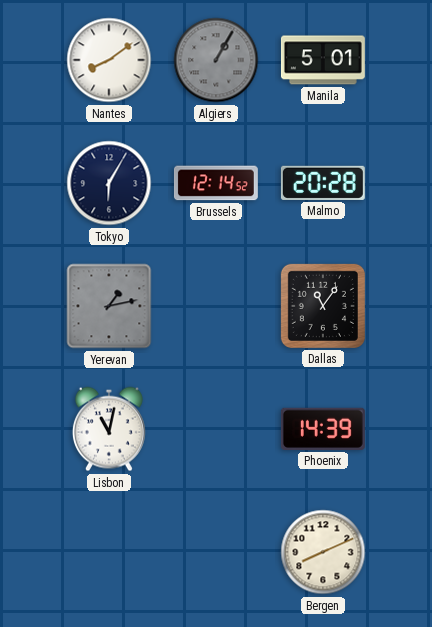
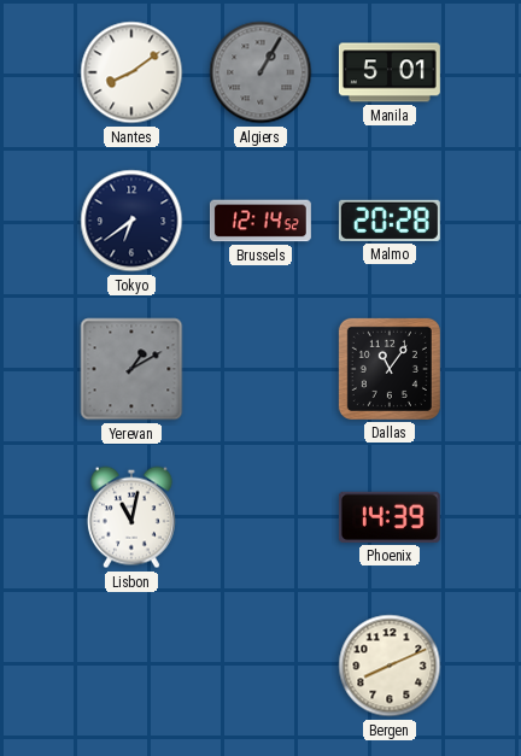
Tokyo: 6:05 -> 6:39
Yerevan: 1:13 -> 1:10
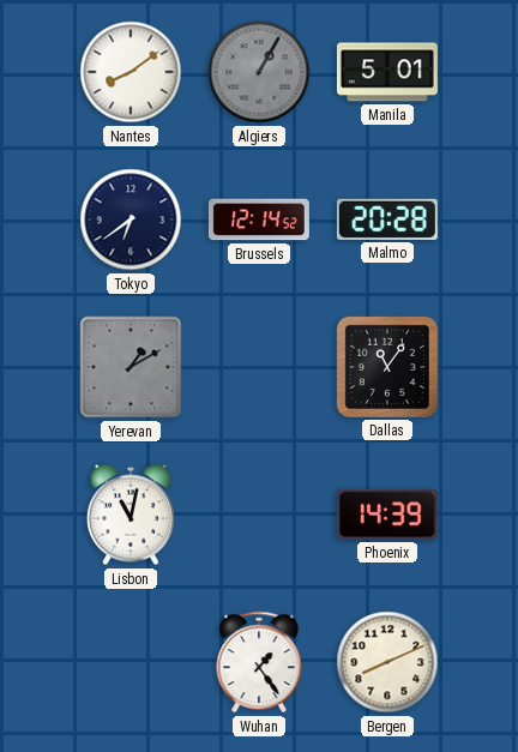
Wuhan: none -> 1:24
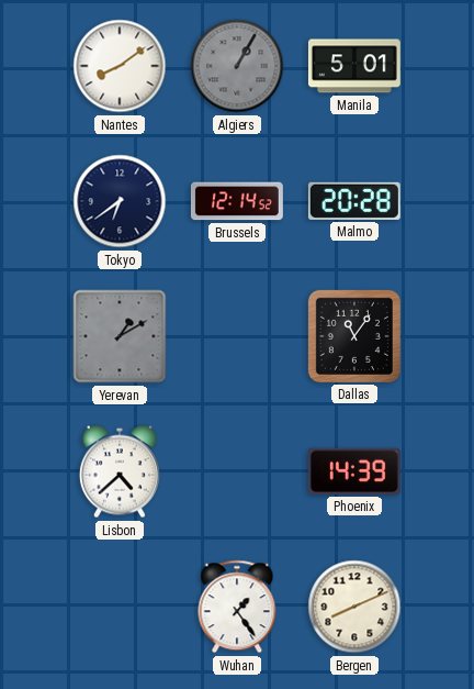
Lisbon: 11:02 -> 4:38
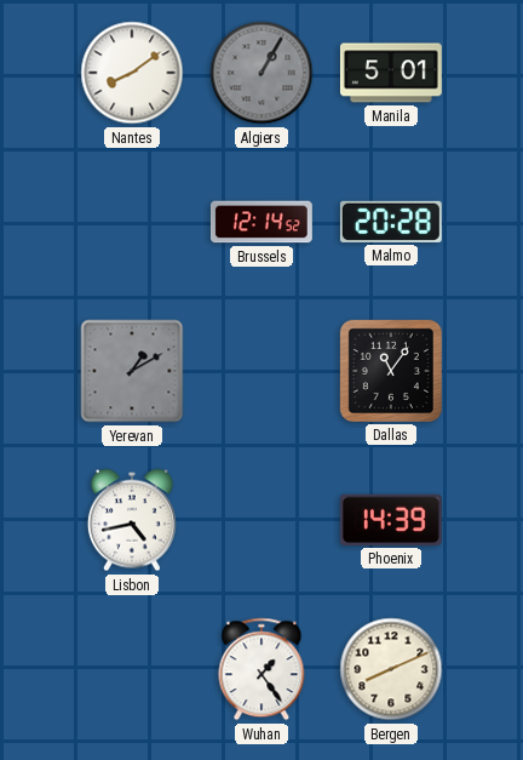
Tokyo: 6:39 -> none
Lisbon: 4:38 -> 4:43
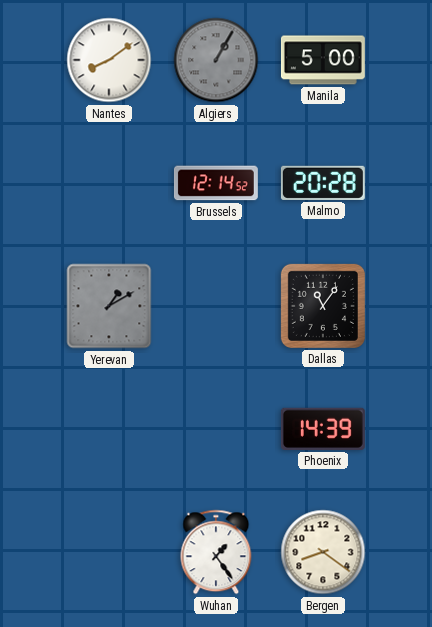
Manila: 5:01 -> 5:00
Lisbon: 4:43 -> none
Bergen: 8:11 -> 8:21
